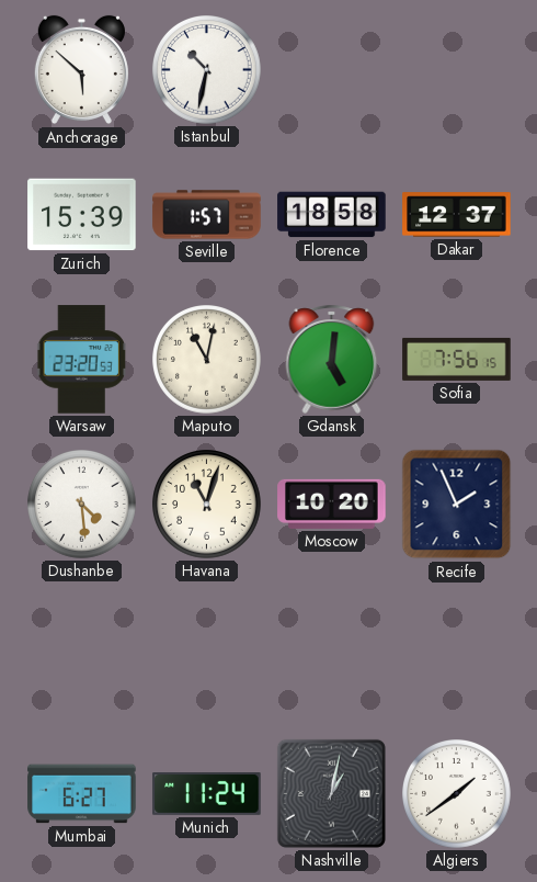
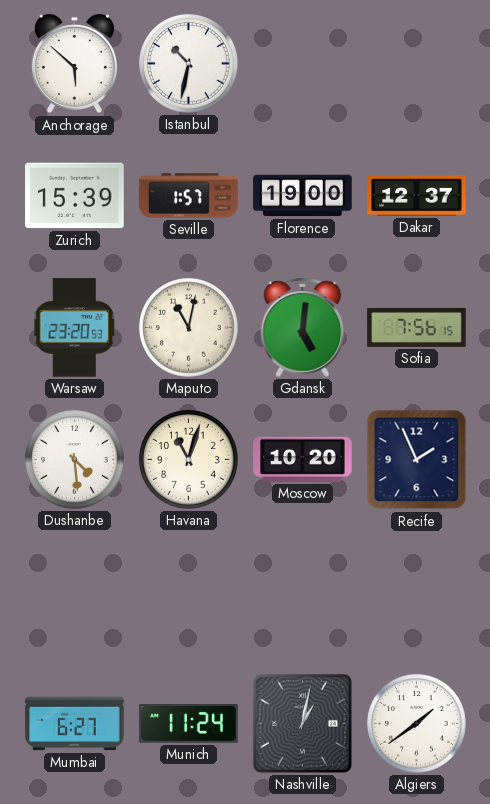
Florence: 18:58 -> 19:00
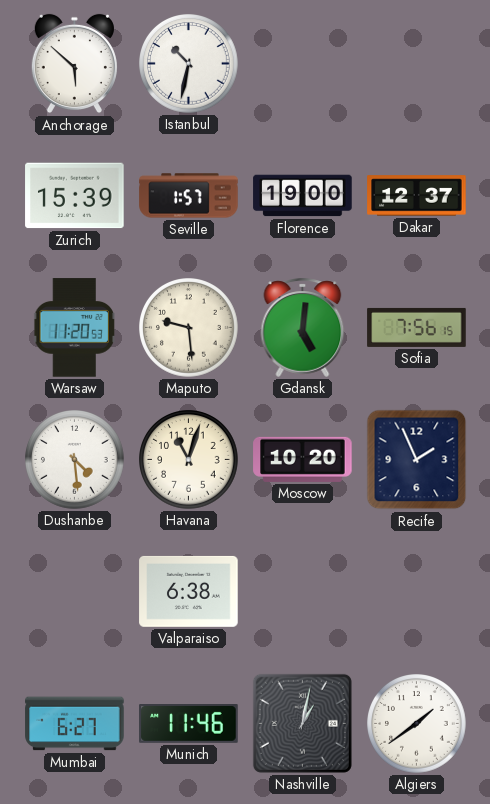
Warsaw: 23:20 -> 11:20
Maputo: 11:02 -> 9:29
Valparaiso: none -> 6:38
Munich: 11:24 -> 11:46
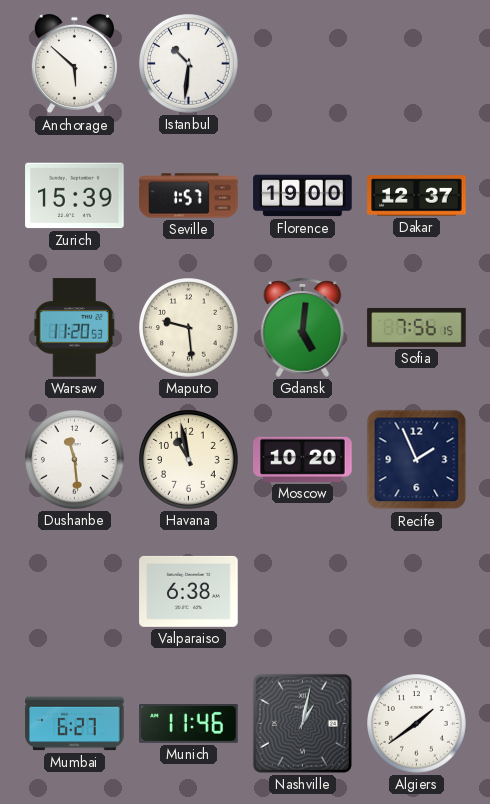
Istanbul: 10:32 -> 10:31
Dushanbe: 4:29 -> 11:29
Havana: 11:03 -> 10:58
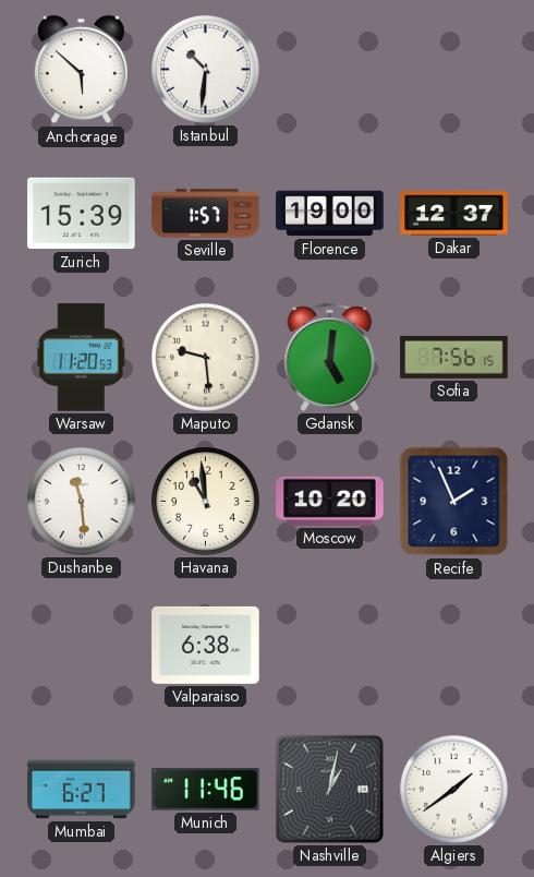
Havana: 10:58 -> 10:59
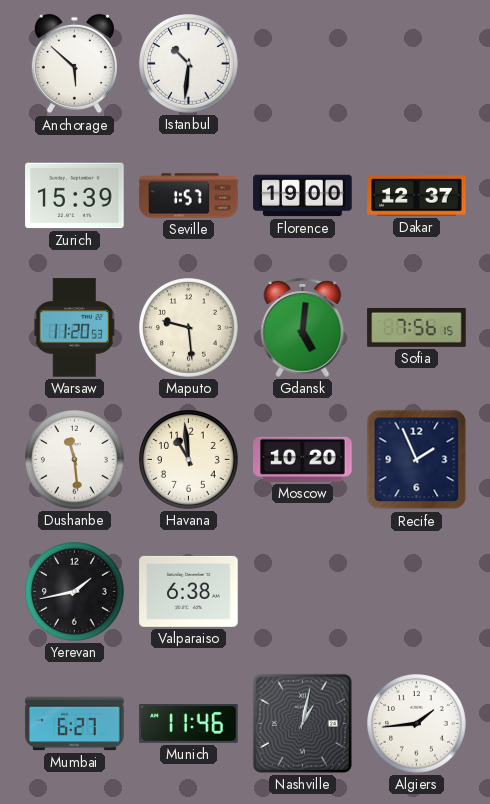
Yerevan: none -> 1:43
Algiers: 1:39 -> 1:44
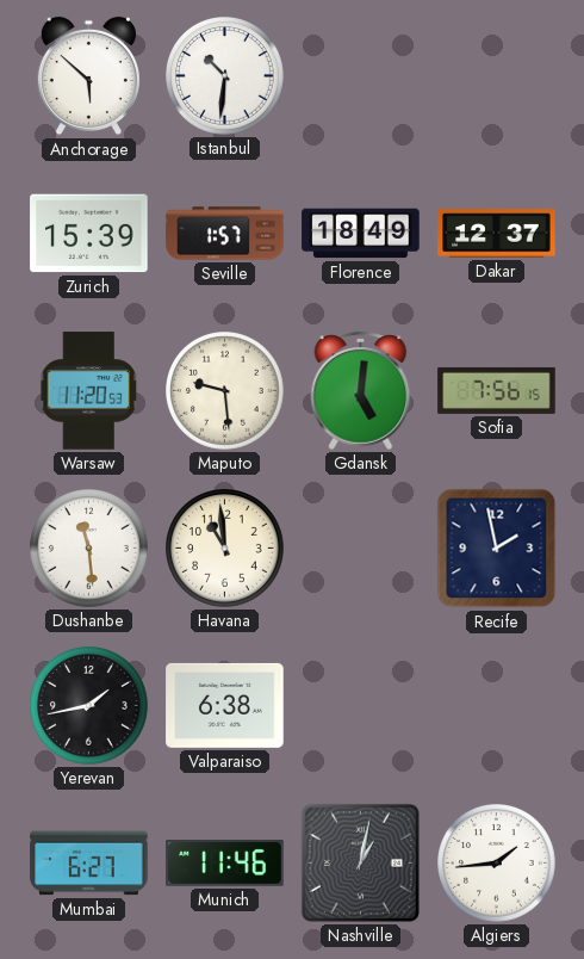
Florence: 19:00 -> 18:49
Moscow: 10:20 -> none
Recife: 1:56 -> 1:58
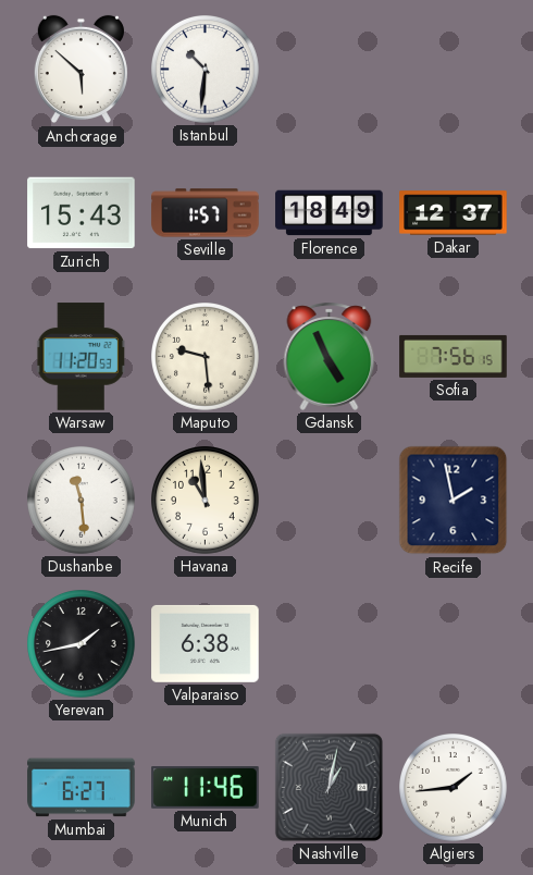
Zurich: 15:39 -> 15:43
Gdansk: 5:01 -> 4:56
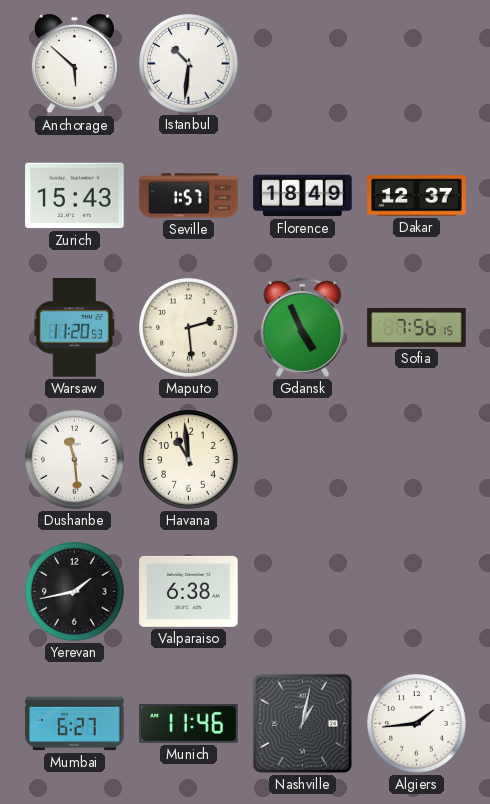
Maputo: 9:29 -> 2:29
Recife: 1:58 -> none
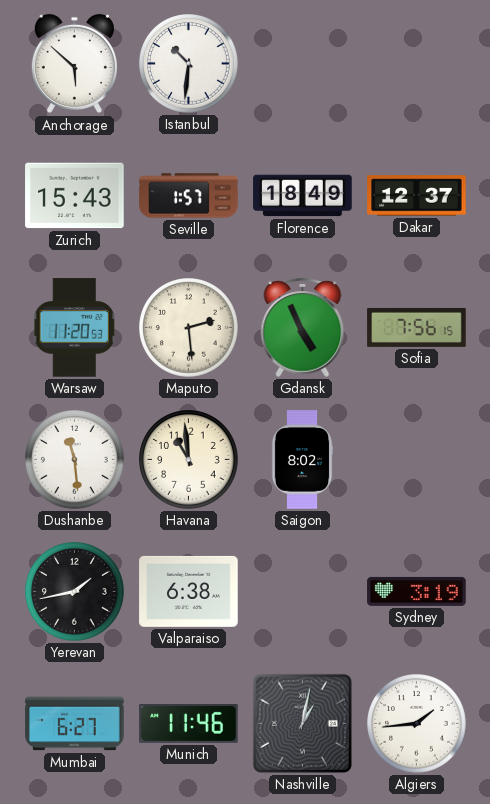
Saigon: none -> 8:02
Sydney: none -> 3:19
